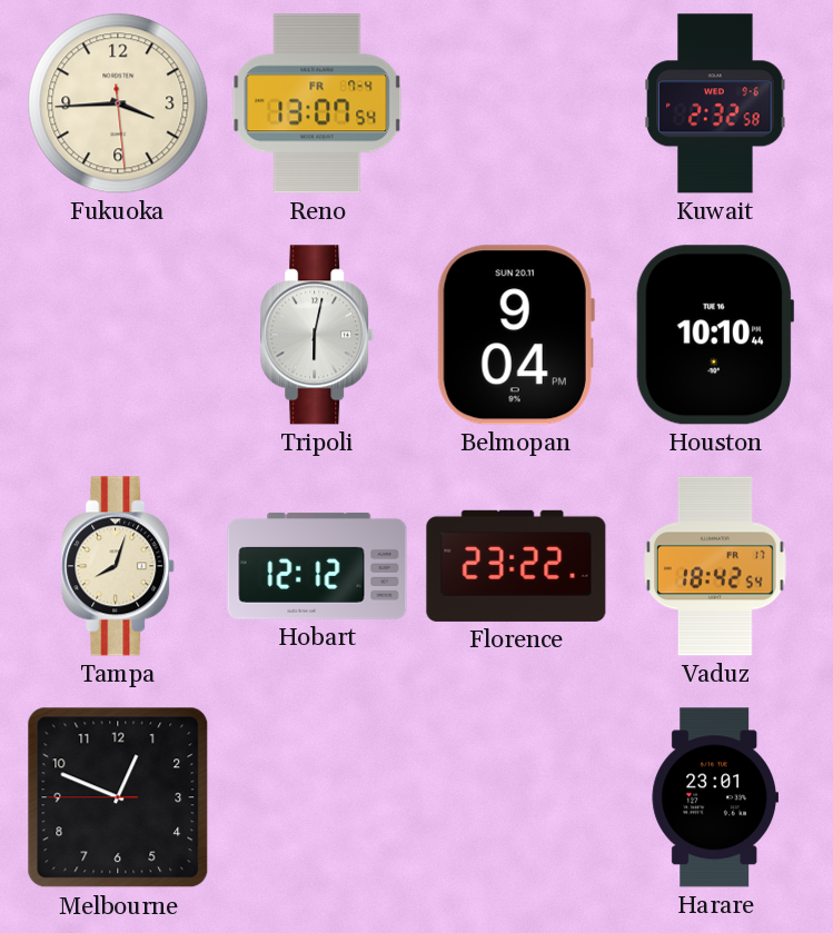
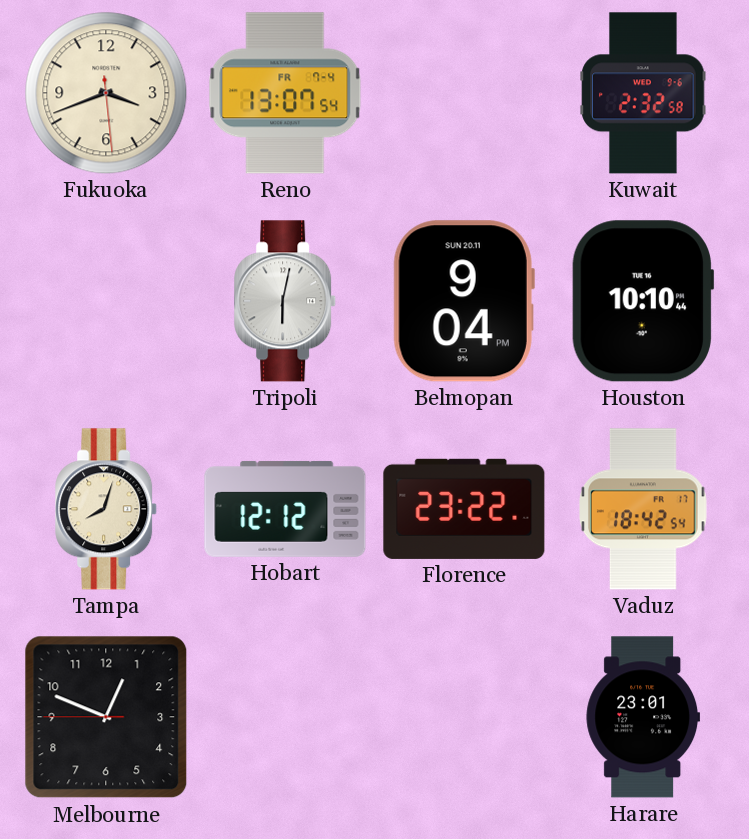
Fukuoka: 3:44 -> 3:41
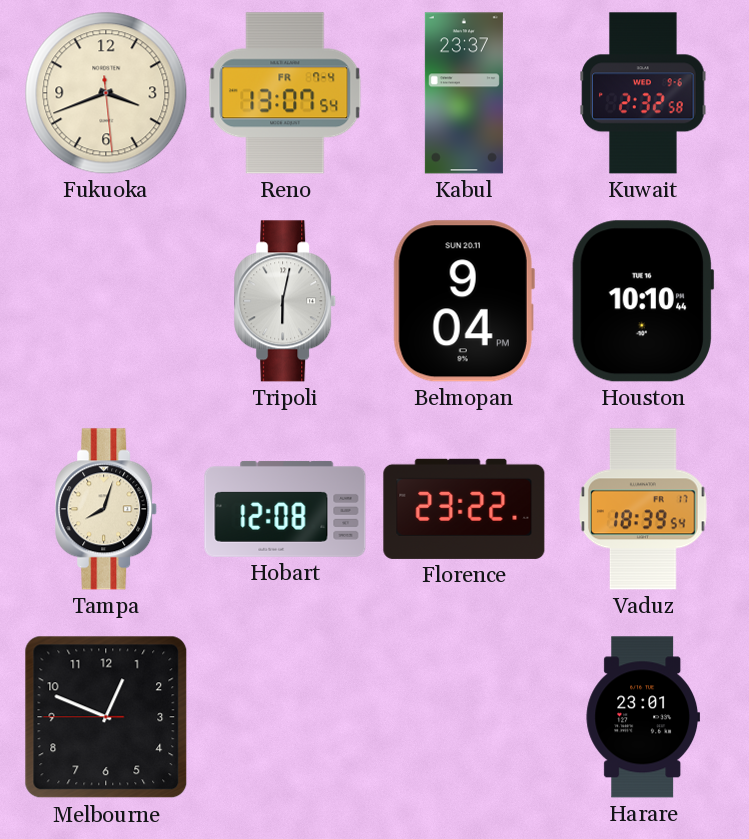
Kabul: none -> 23:37
Hobart: 12:12 -> 12:08
Vaduz: 18:42 -> 18:39
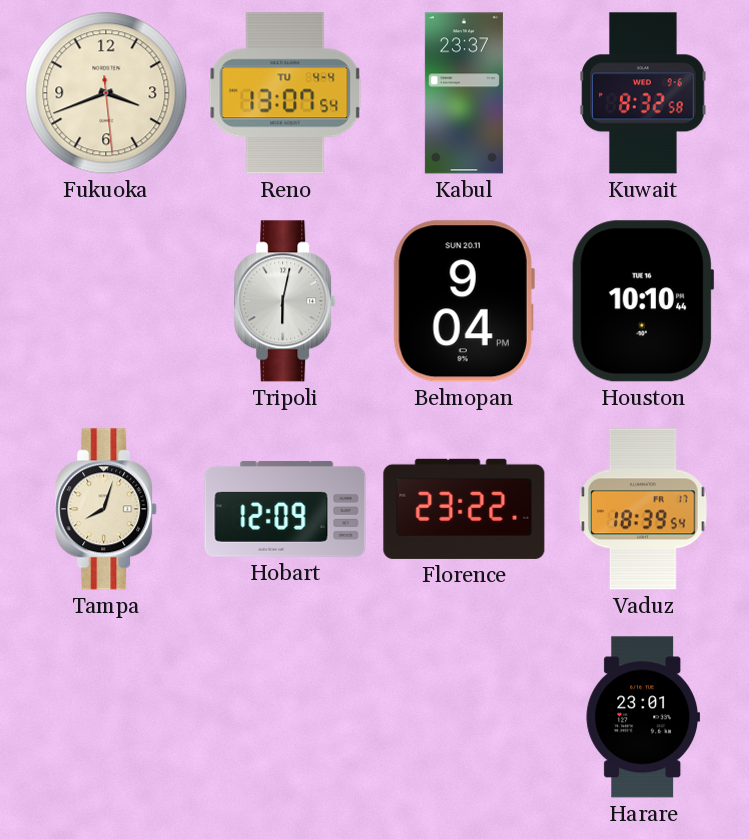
Reno date: FR 7-4 -> TU 4-4
Kuwait: 2:32 -> 8:32
Hobart: 12:08 -> 12:09
Melbourne: 12:48 -> none
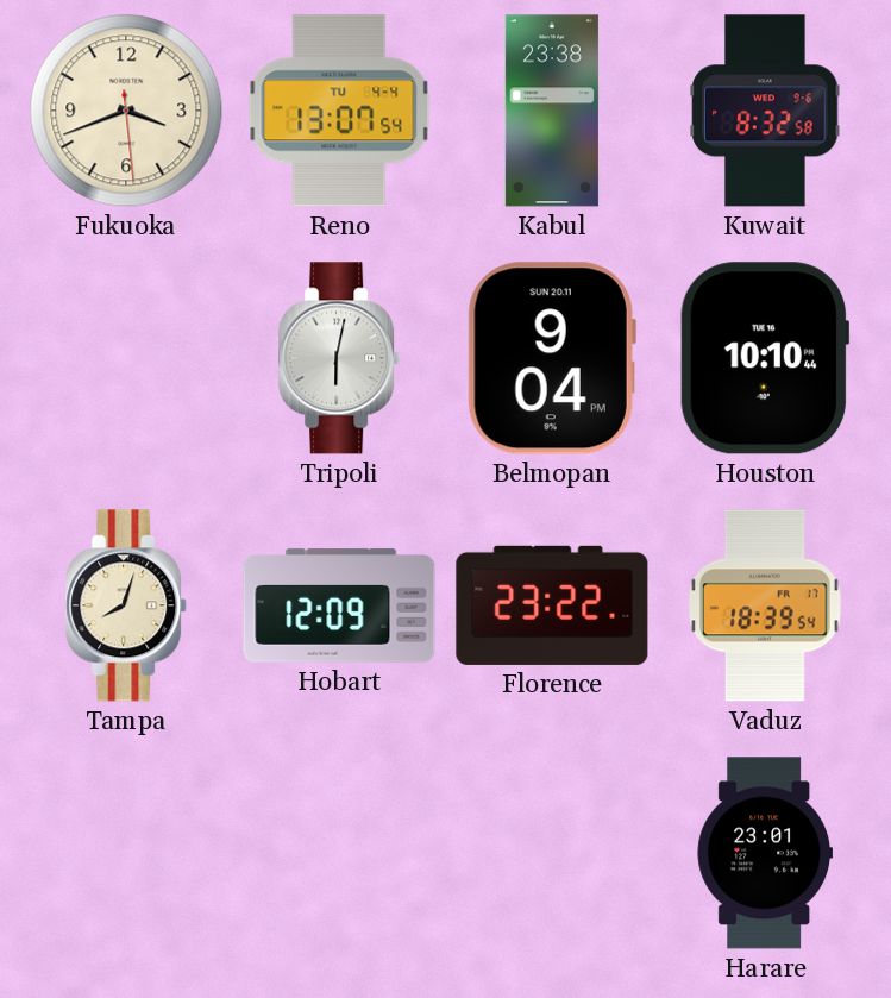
Kabul: 23:37 -> 23:38
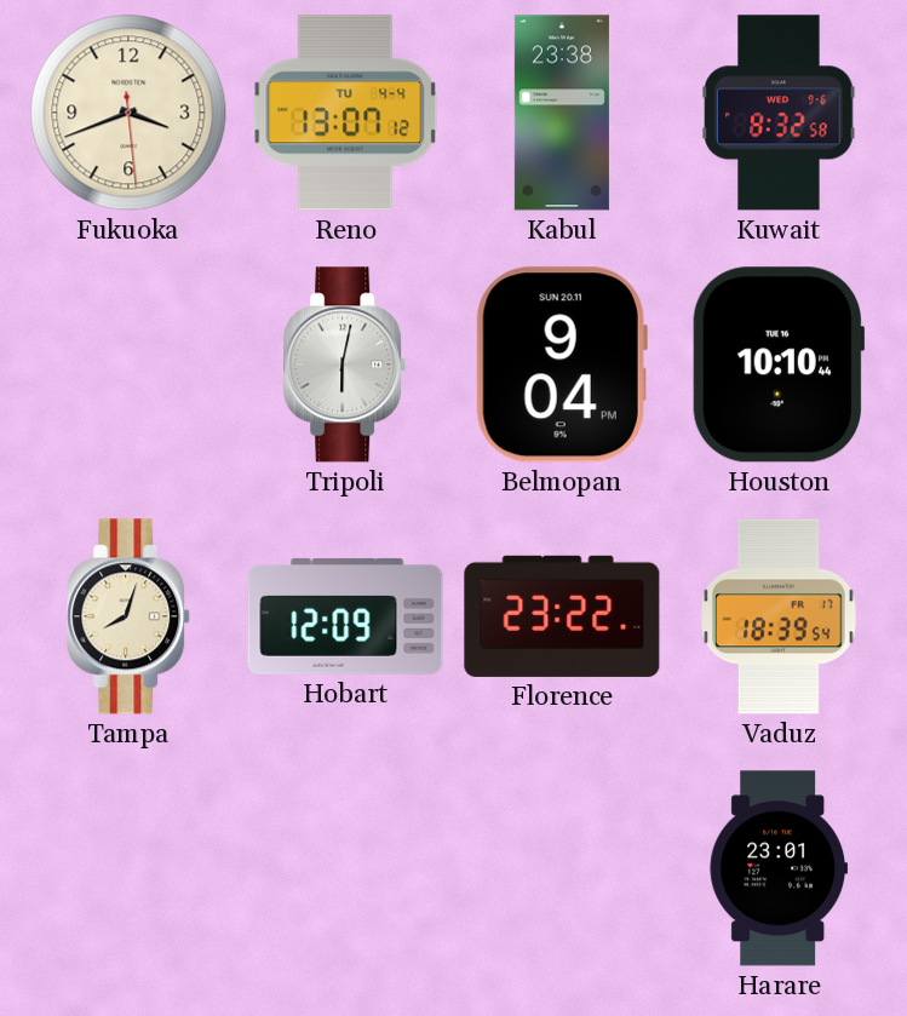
Reno: 13:07:54 -> 13:07:12
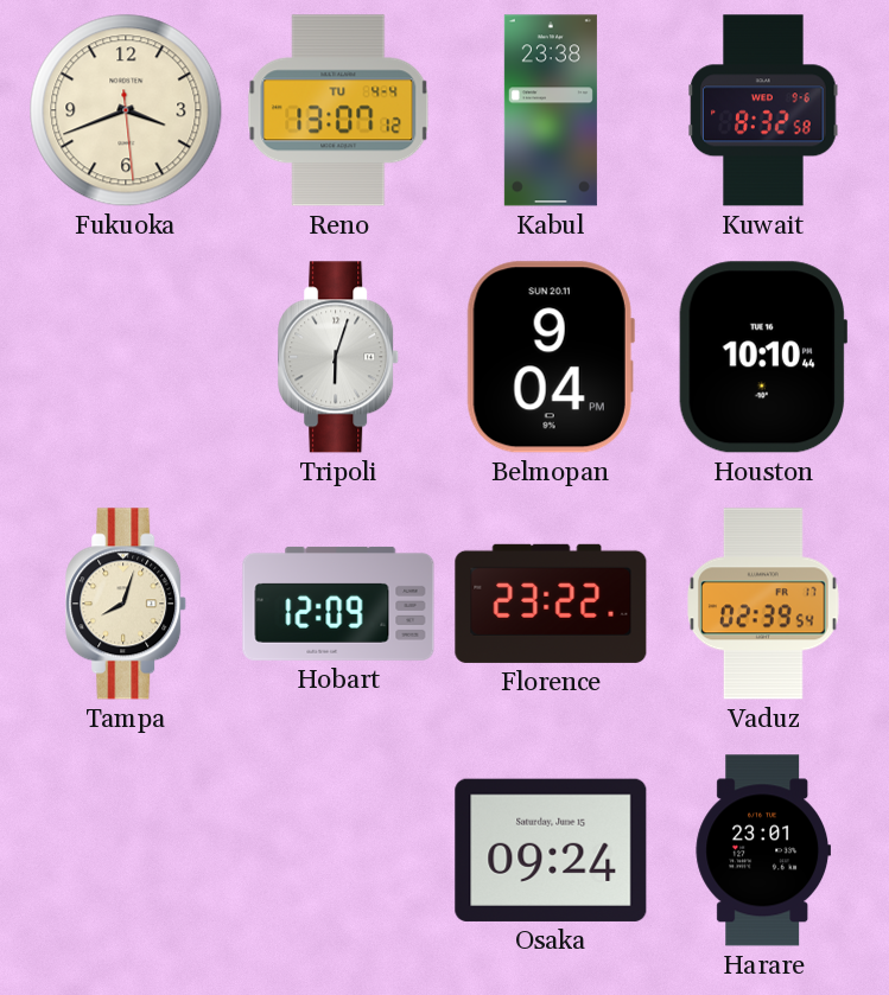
Tripoli: 6:02 -> 6:03
Vaduz: 18:39 -> 02:39
Osaka: none -> 09:24
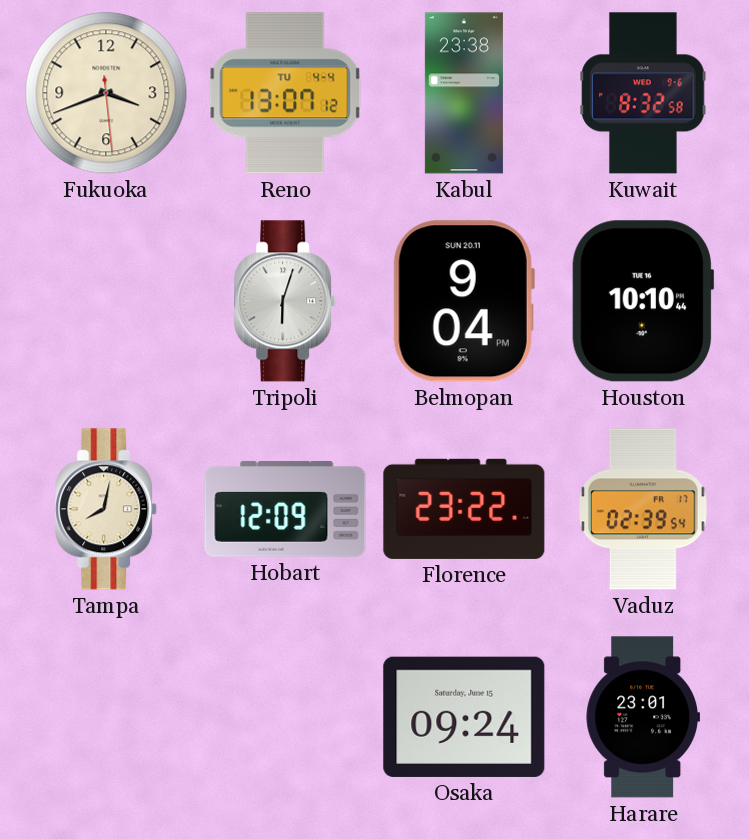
Tampa: 8:03 -> 8:02
